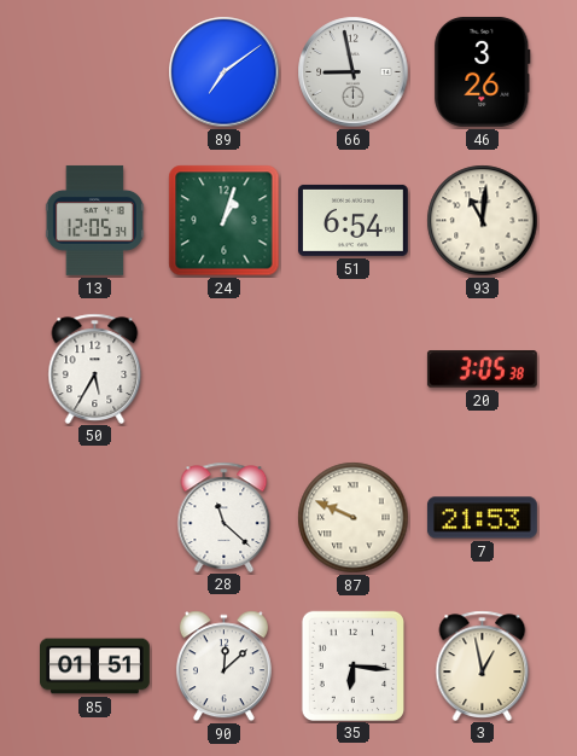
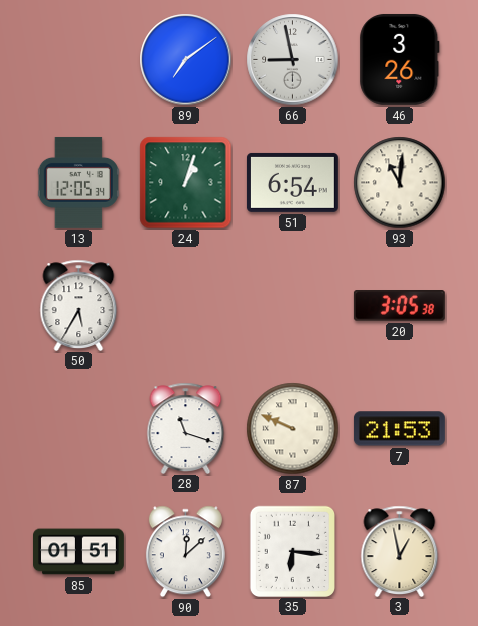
28: 11:22 -> 11:18
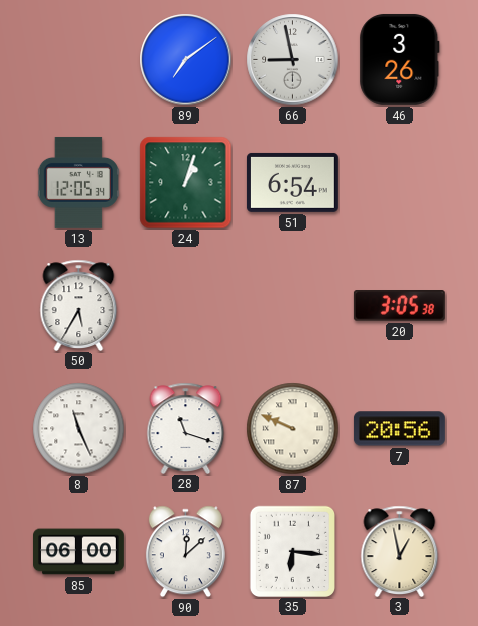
93: 11:01 -> none
8: none -> 11:26
7: 21:53 -> 20:56
85: 01:51 -> 06:00
